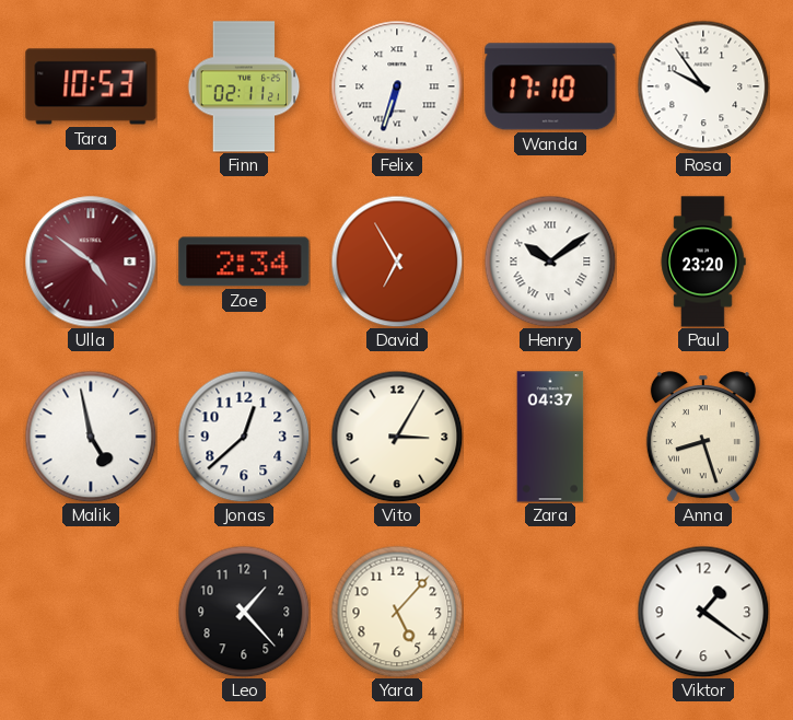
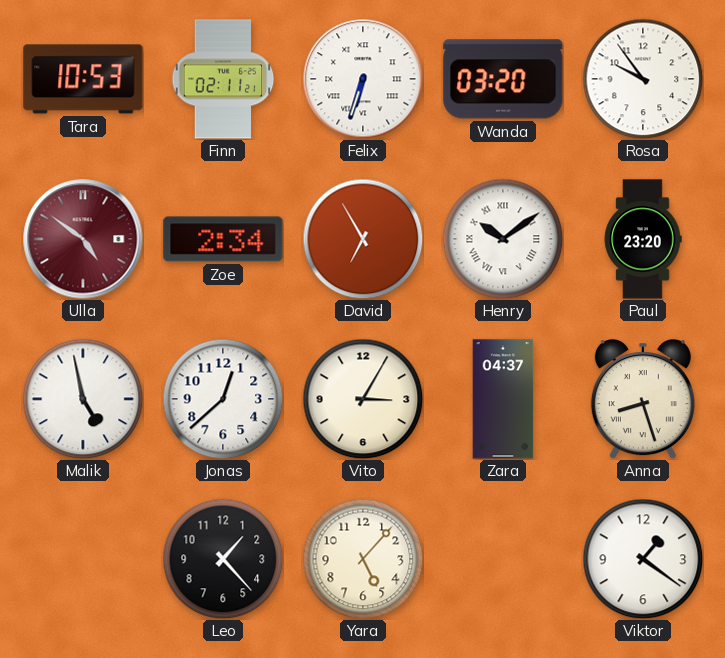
Wanda: 17:10 -> 03:20
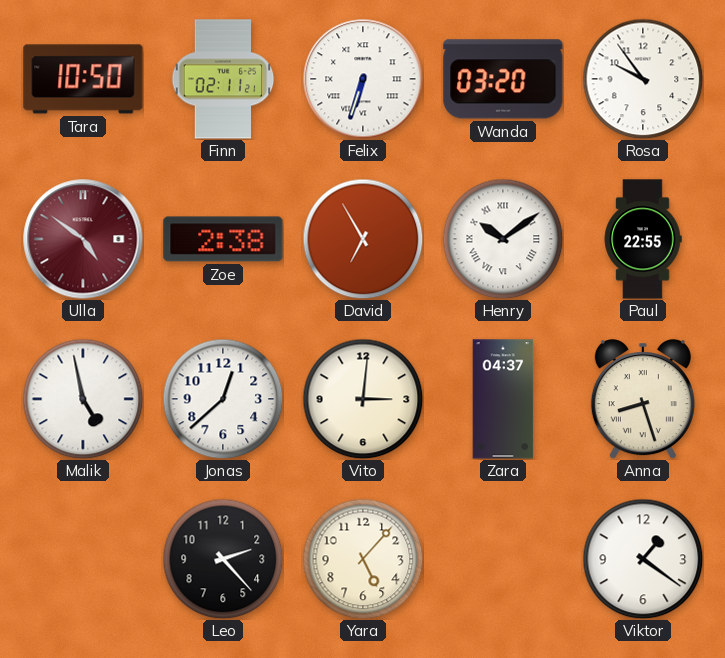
Tara: 10:53 -> 10:50
Zoe: 2:34 -> 2:38
Paul: 23:20 -> 22:55
Vito: 3:05 -> 3:01
Leo: 1:23 -> 2:23
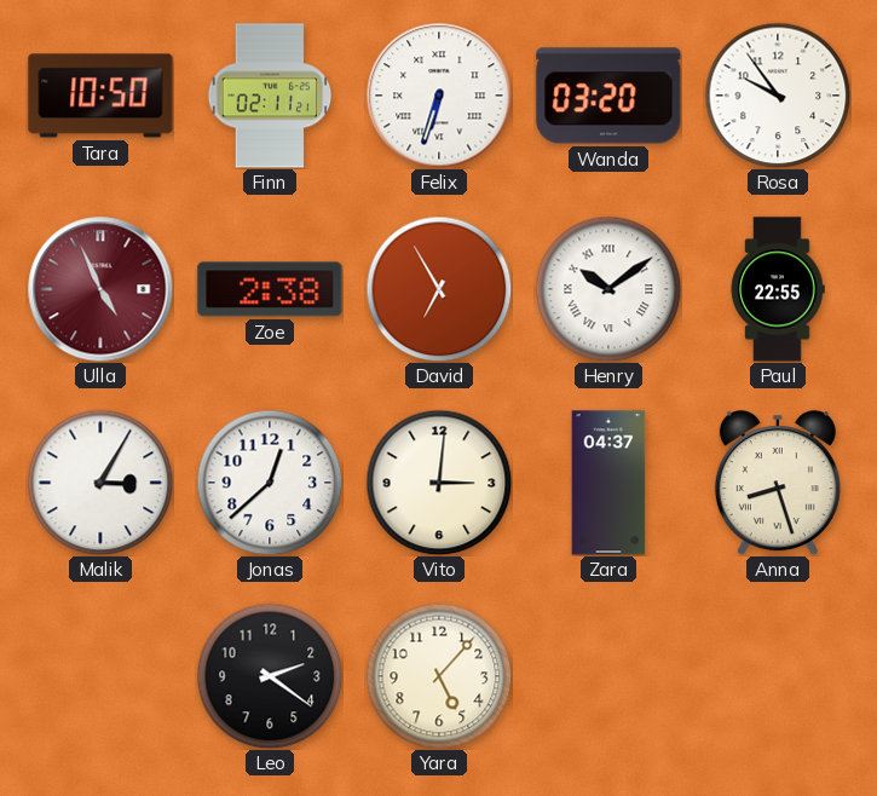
Ulla: 4:51 -> 4:56
Malik: 4:58 -> 3:05
Leo: 2:23 -> 2:21
Viktor: 1:21 -> none
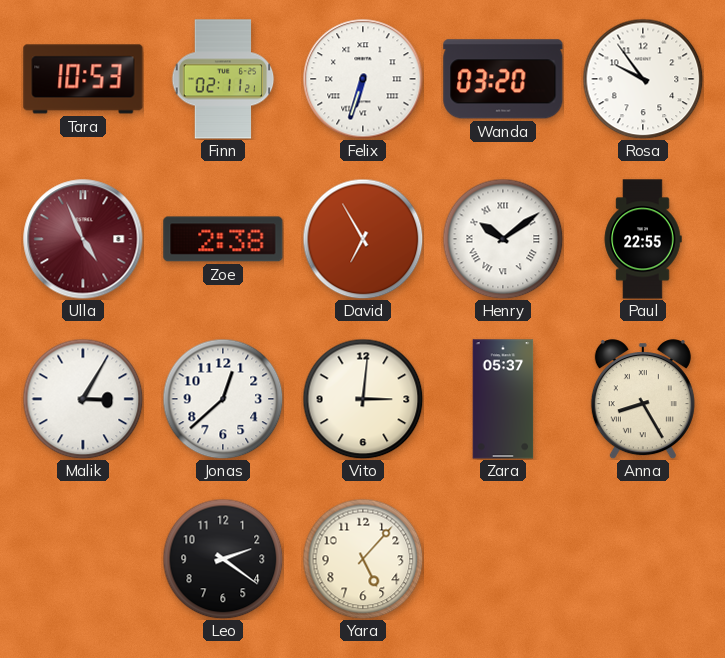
Tara: 10:50 -> 10:53
Zara: 04:37 -> 05:37
Anna: 8:27 -> 8:25
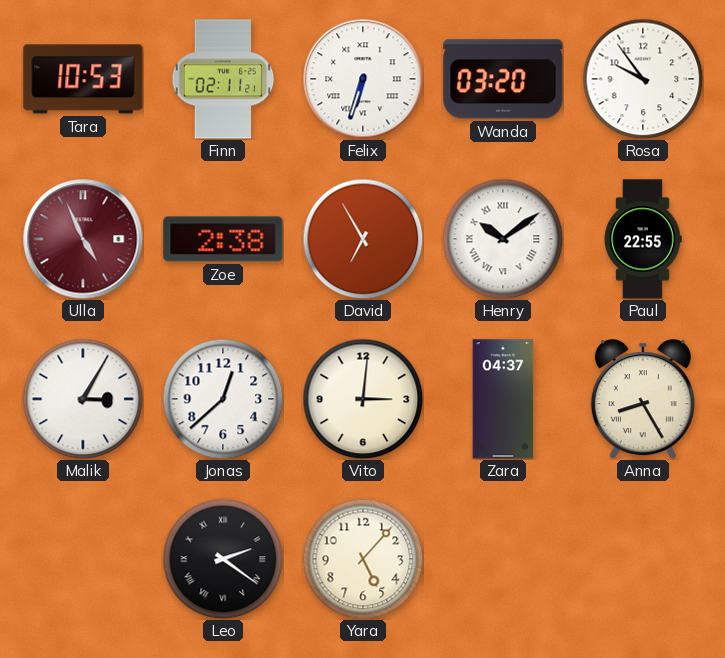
Zara: 05:37 -> 04:37
Leo numerals: Arabic -> Roman
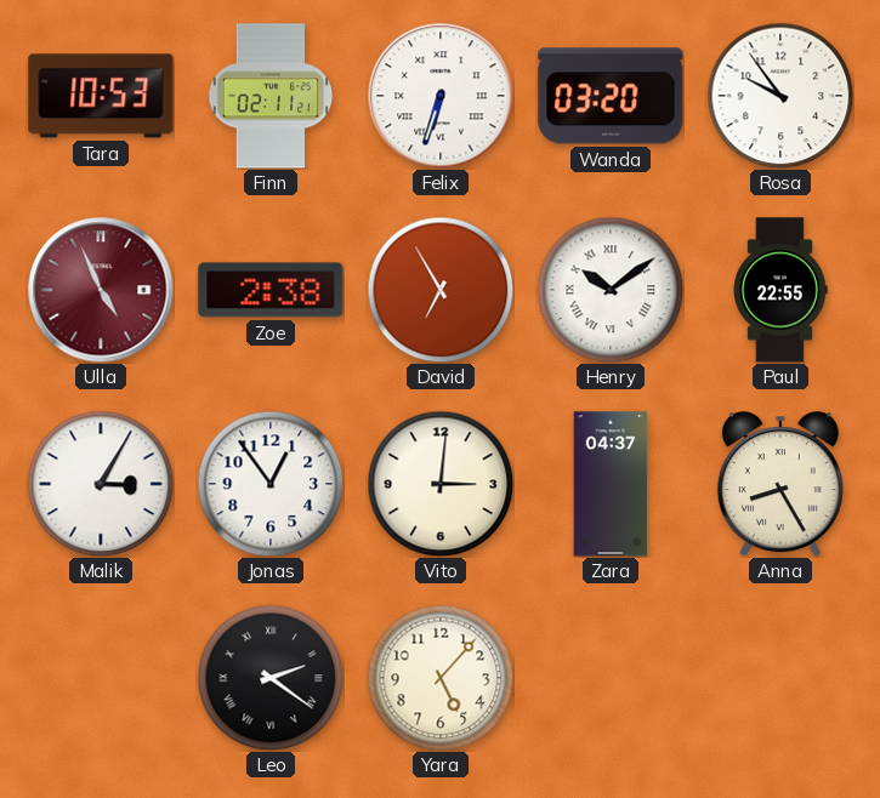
Jonas: 12:38 -> 12:54
